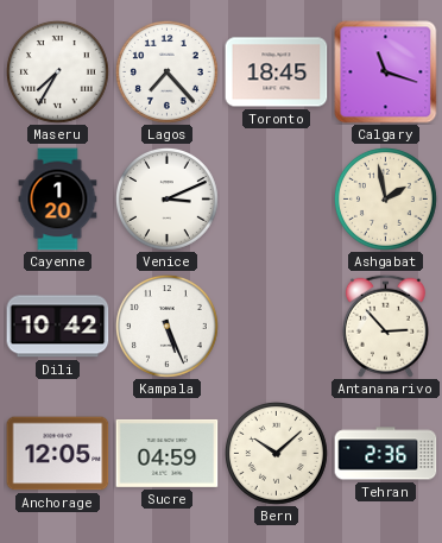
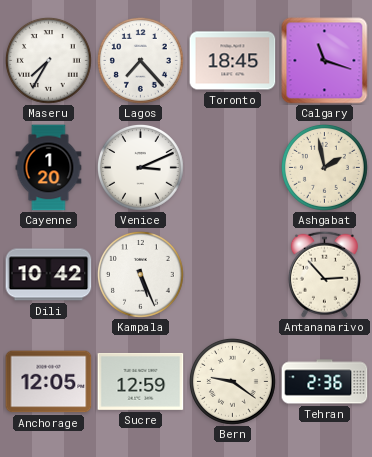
Sucre: 04:59 -> 12:59
Bern: 10:08 -> 9:21
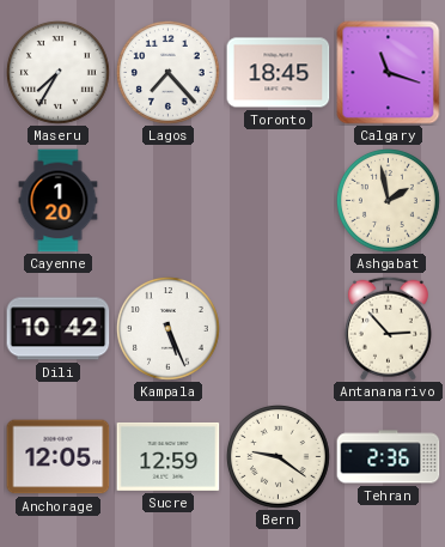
Venice: 3:11 -> none
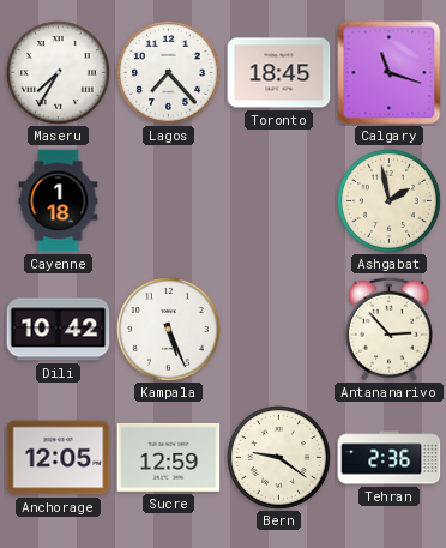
Cayenne: 1:20 -> 1:18
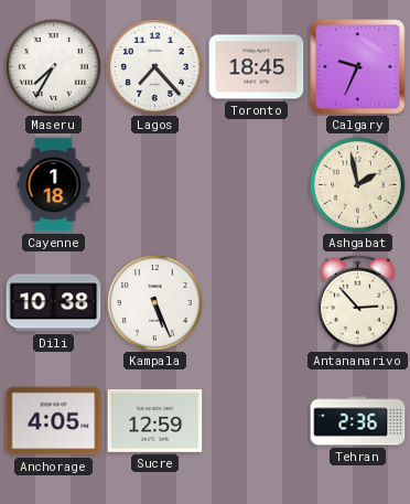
Calgary: 11:18 -> 9:34
Dili: 10:42 -> 10:38
Anchorage: 12:05 -> 4:05
Bern: 9:21 -> none
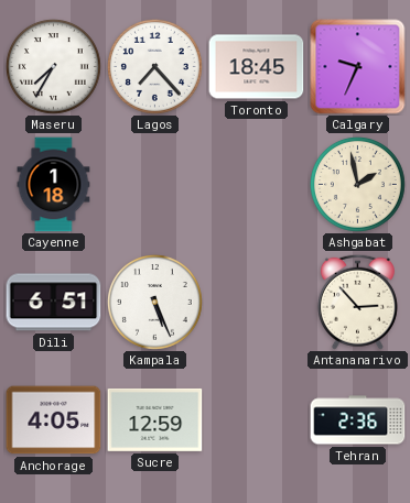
Dili: 10:38 -> 6:51
